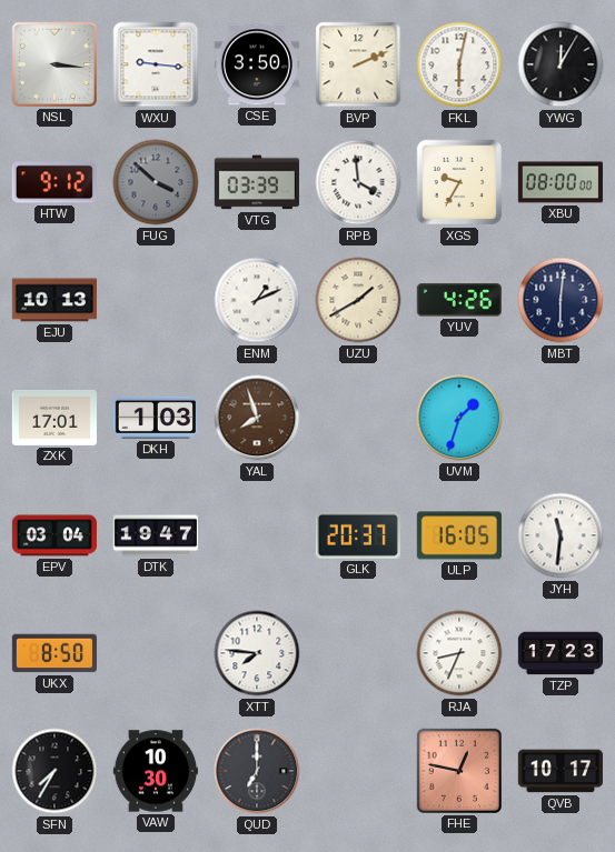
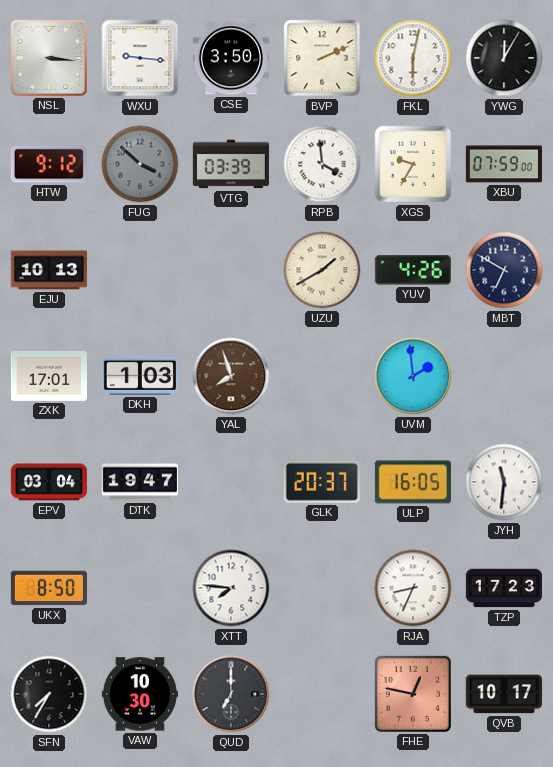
XBU: 08:00 -> 07:59
ENM: 1:11 -> none
MBT: 6:01 -> 6:50
UVM: 1:33 -> 1:59
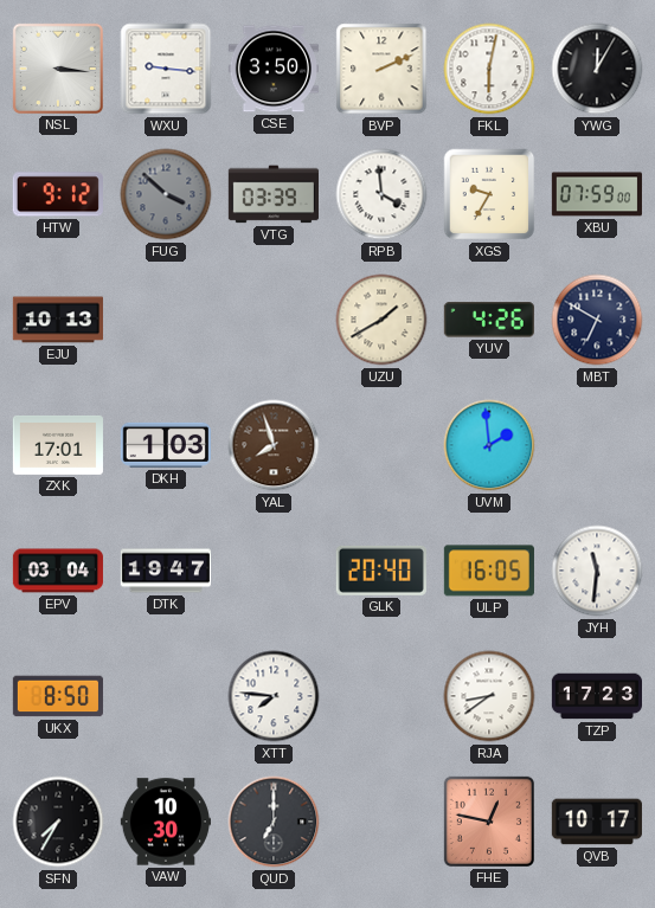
GLK: 20:37 -> 20:40
RJA: 8:34 -> 8:39
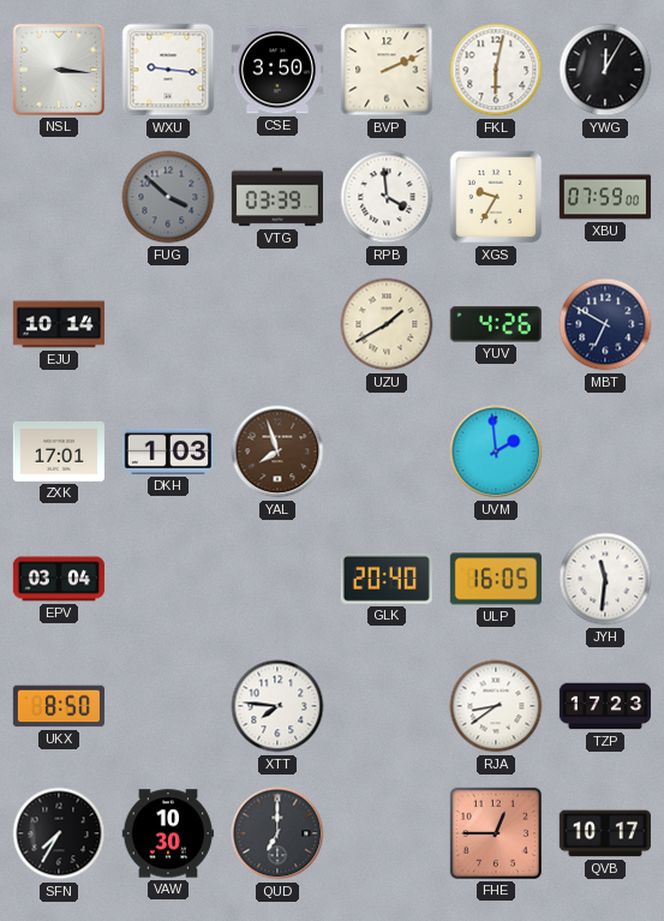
HTW: 9:12 -> none
EJU: 10:13 -> 10:14
DTK: 19:47 -> none
FHE: 12:47 -> 12:45
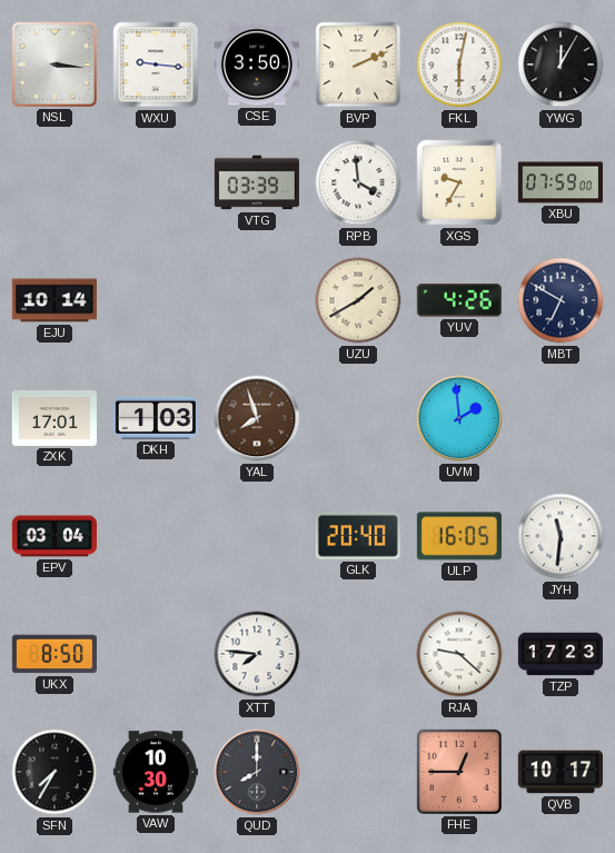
FUG: 3:52 -> none
RJA: 8:39 -> 9:22
QUD: 7:00 -> 8:00
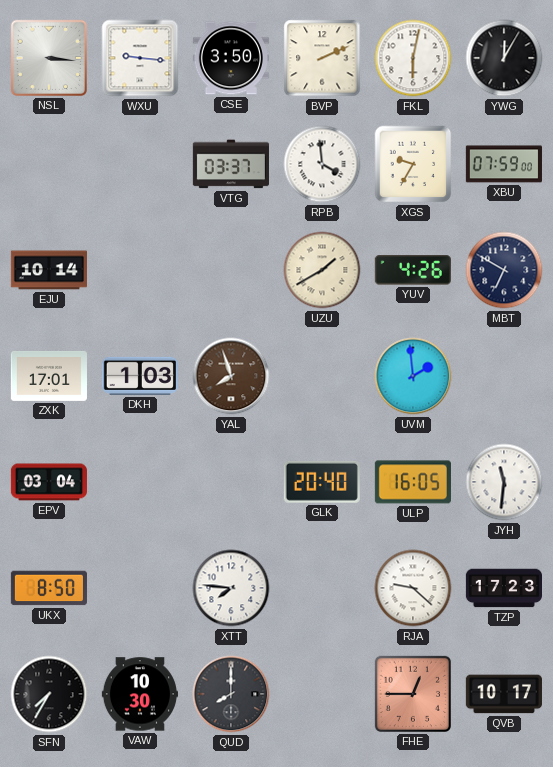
VTG: 03:39 -> 03:37
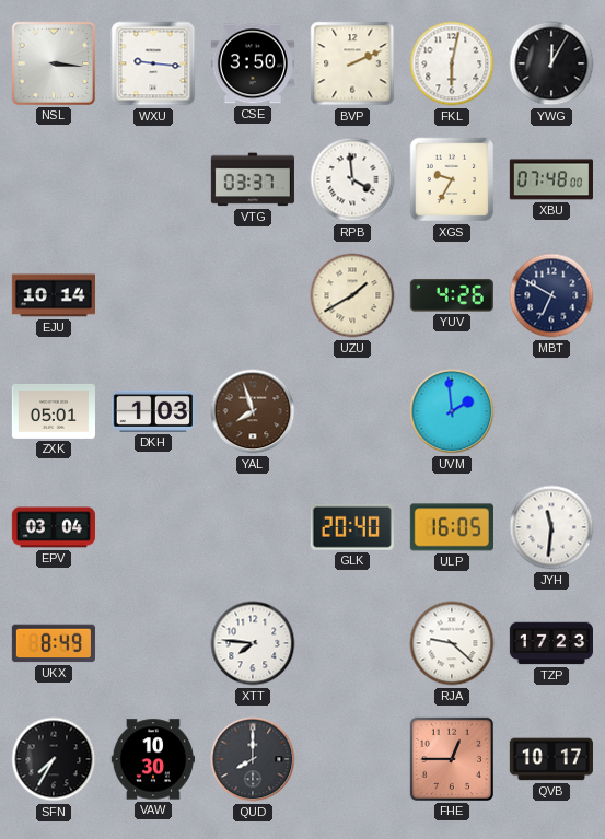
XBU: 07:59 -> 07:48
ZXK: 17:01 -> 05:01
UKX: 8:50 -> 8:49
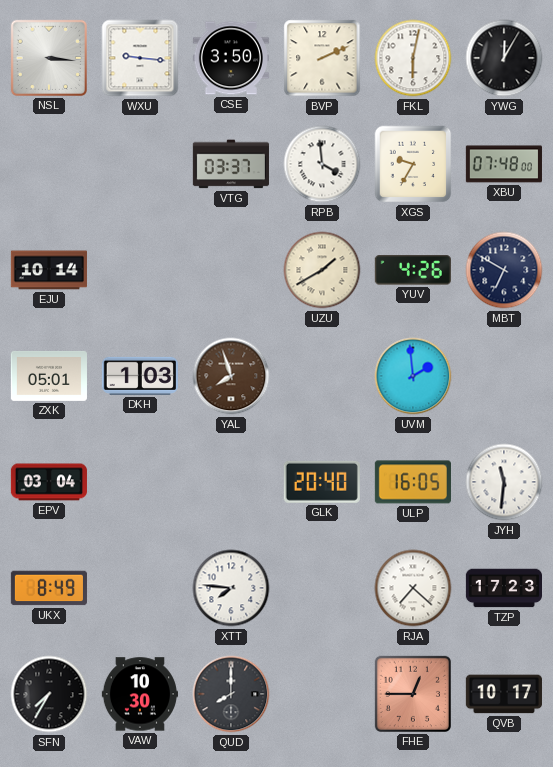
RJA: 9:22 -> 7:22
